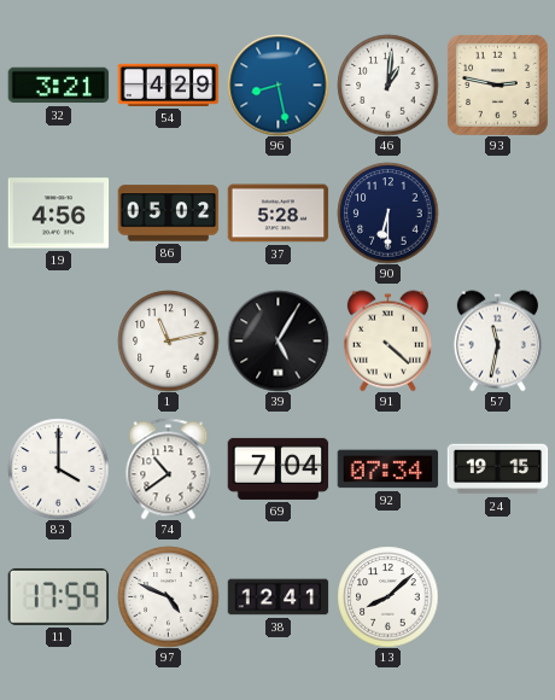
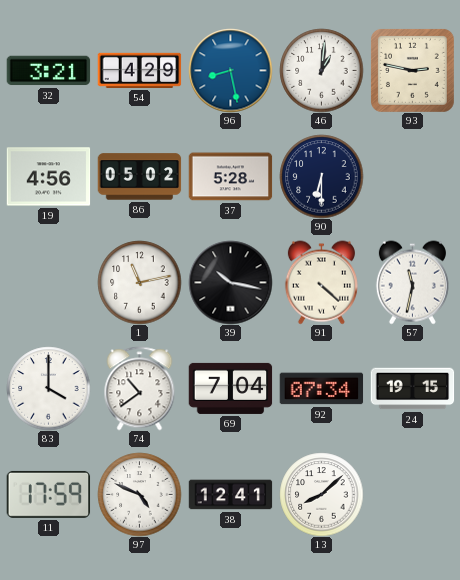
39: 5:05 -> 10:17
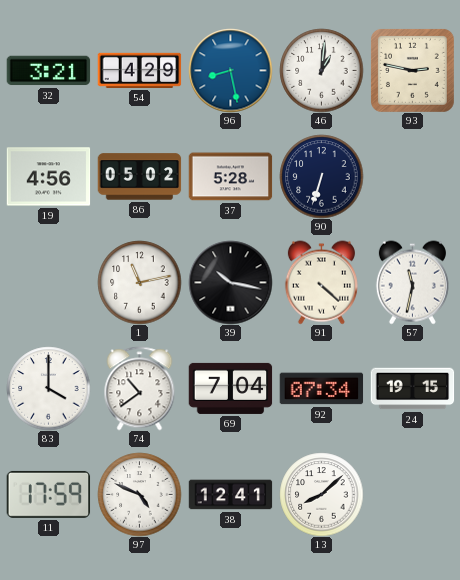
90: 6:30 -> 6:33
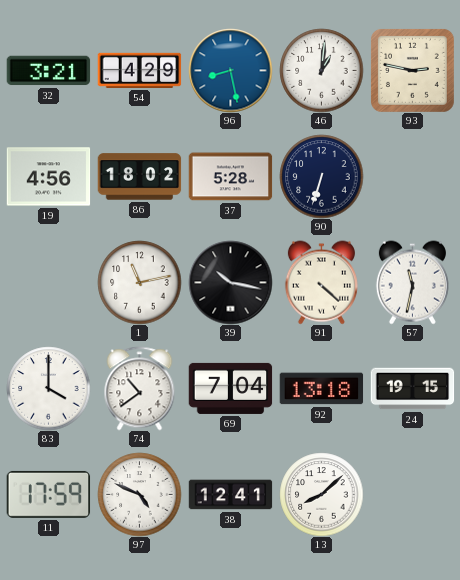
86: 05:02 -> 18:02
92: 07:34 -> 13:18
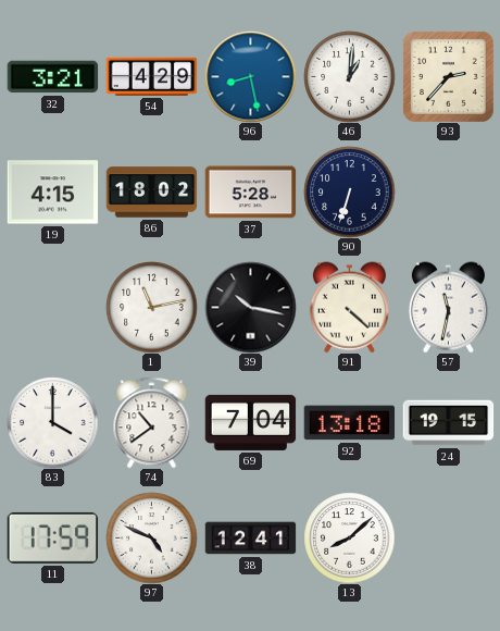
93: 2:47 -> 2:37
19: 4:56 -> 4:15
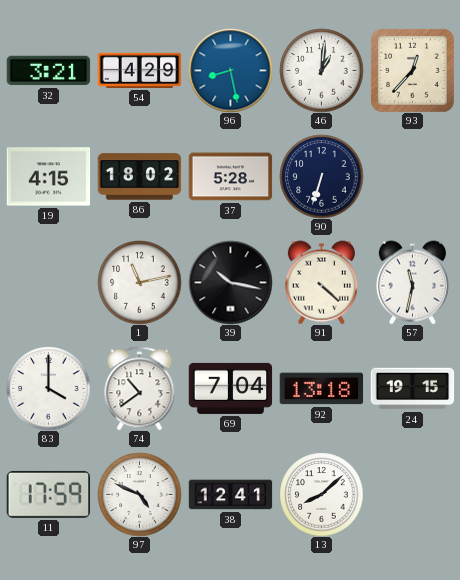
93: 2:37 -> 12:37
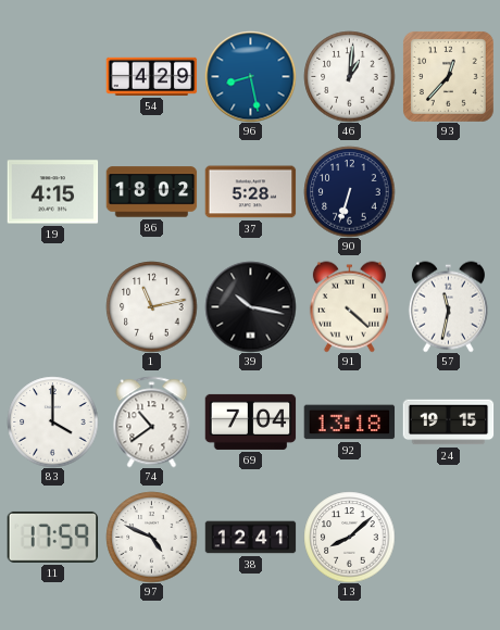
32: 3:21 -> none
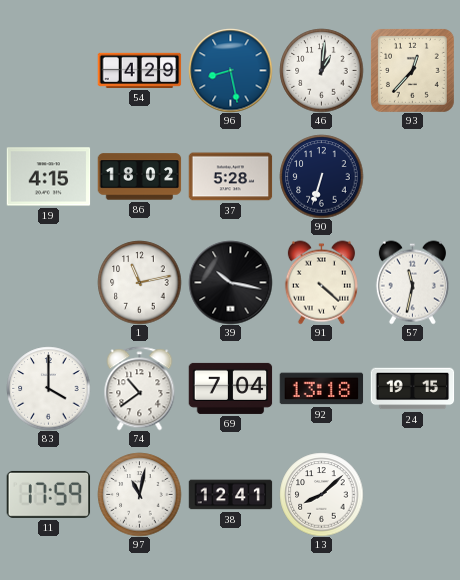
97: 4:49 -> 11:02
